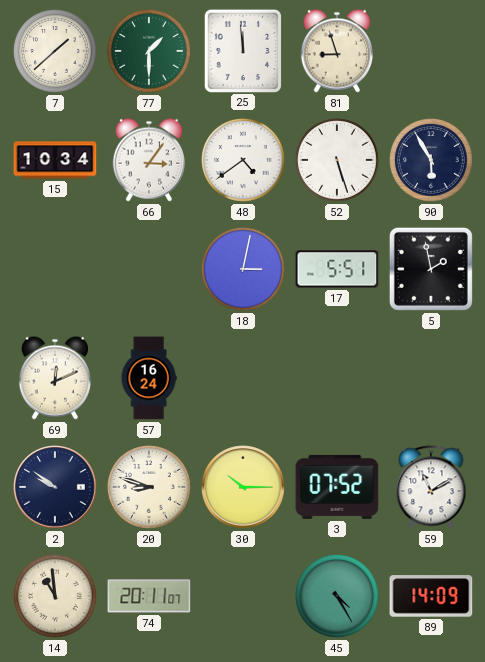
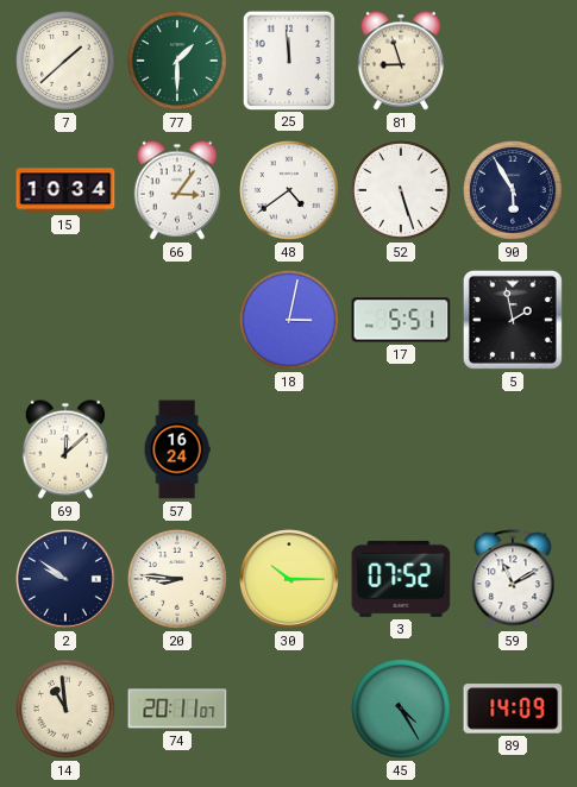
69: 12:11 -> 12:08
20: 8:48 -> 8:46
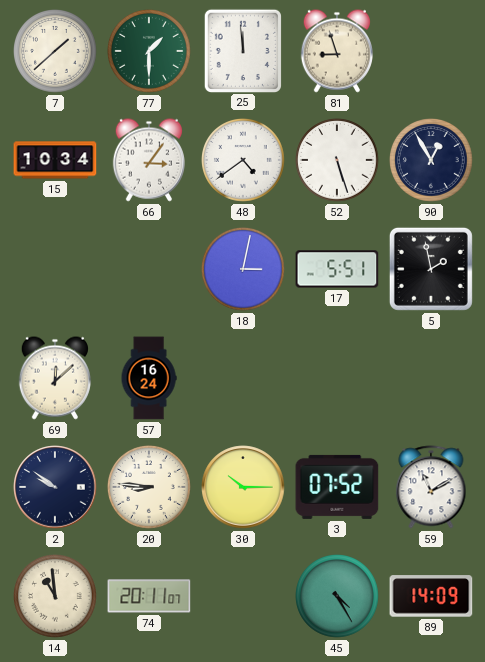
90: 5:55 -> 12:55
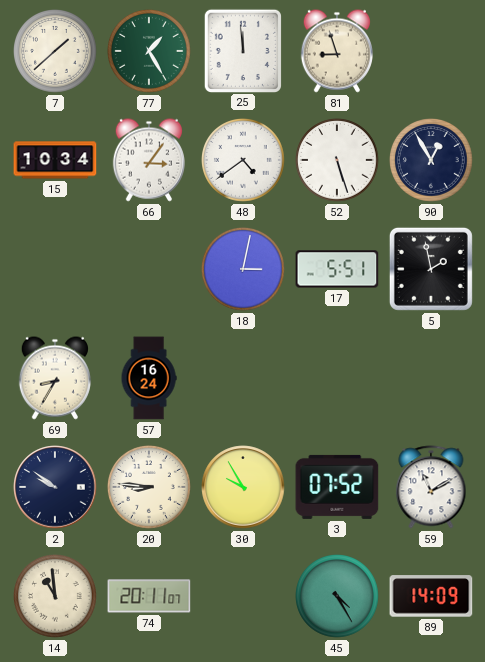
77: 1:30 -> 1:25
69: 12:08 -> 8:35
30: 10:15 -> 9:55
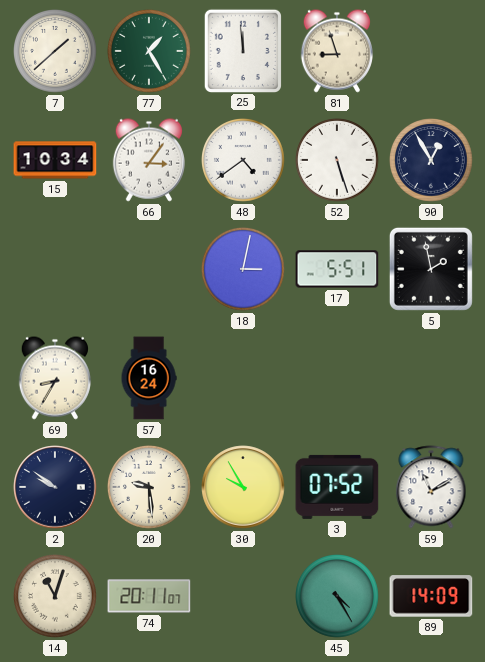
20: 8:46 -> 9:29
14: 10:59 -> 11:03
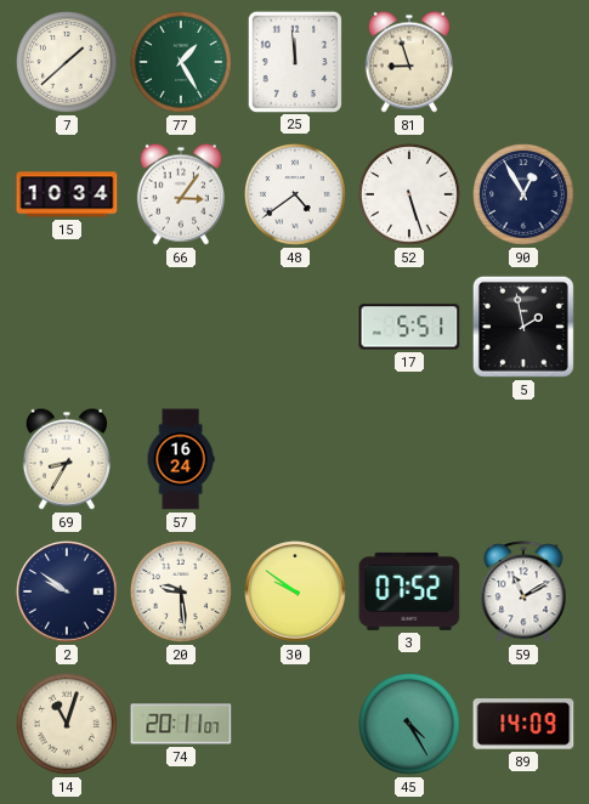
18: 3:02 -> none
30: 9:55 -> 9:51
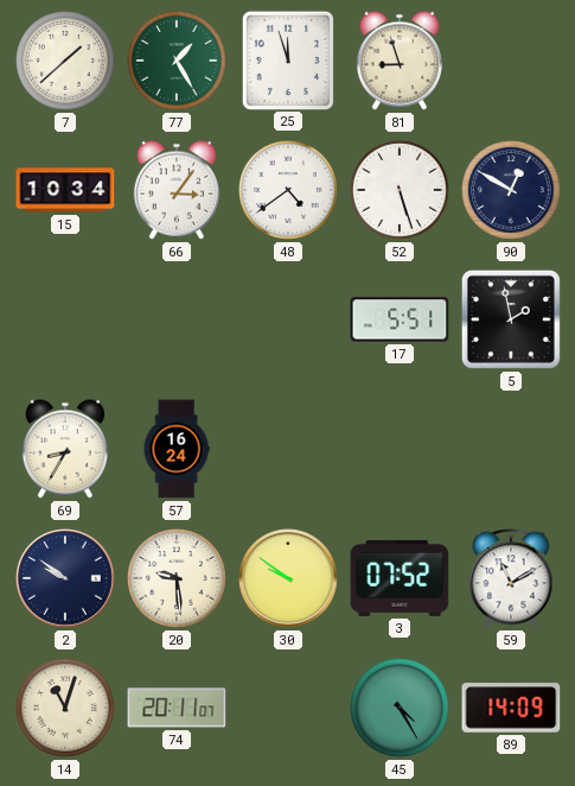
25: 11:59 -> 11:57
90: 12:55 -> 12:50
